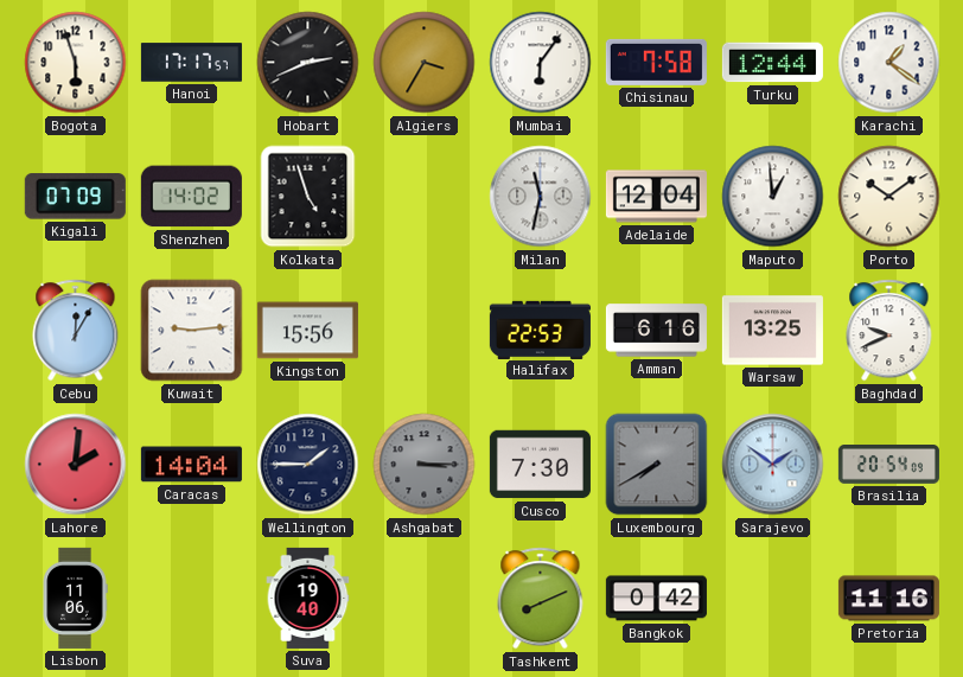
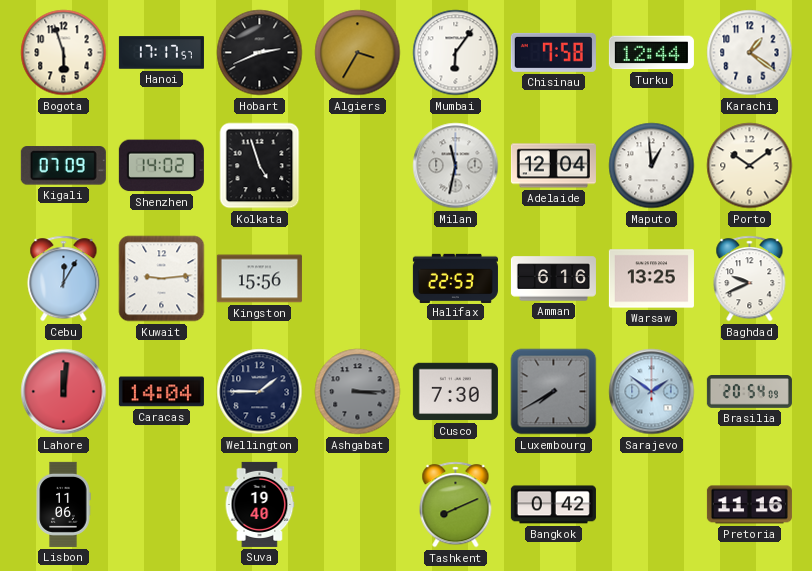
Lahore: 2:01 -> 12:01
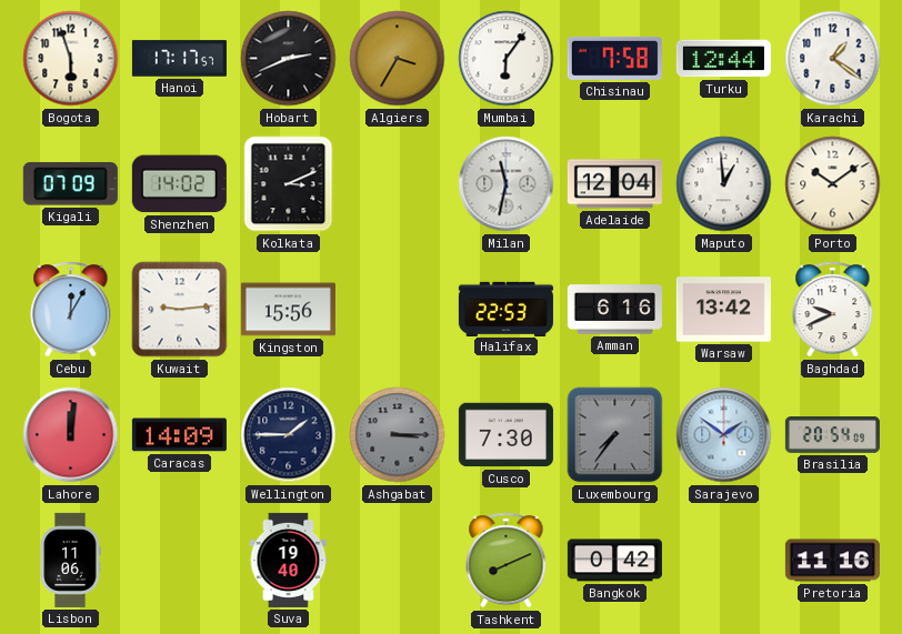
Kolkata: 4:57 -> 3:11
Warsaw: 13:25 -> 13:42
Caracas: 14:04 -> 14:09
Luxembourg: 7:40 -> 7:36
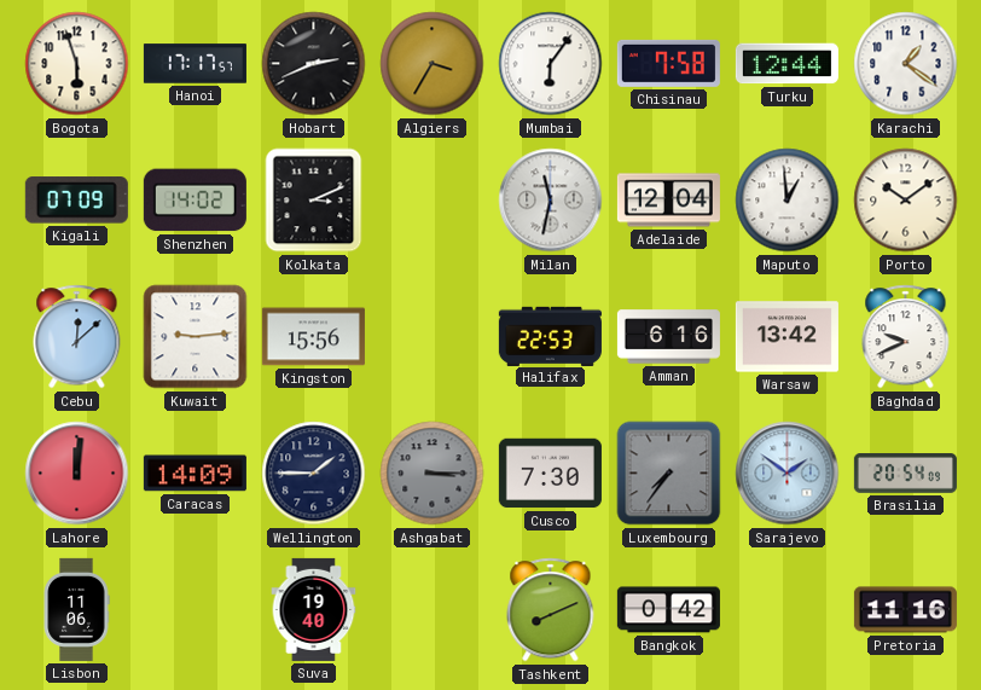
Cebu: 12:05 -> 12:08
